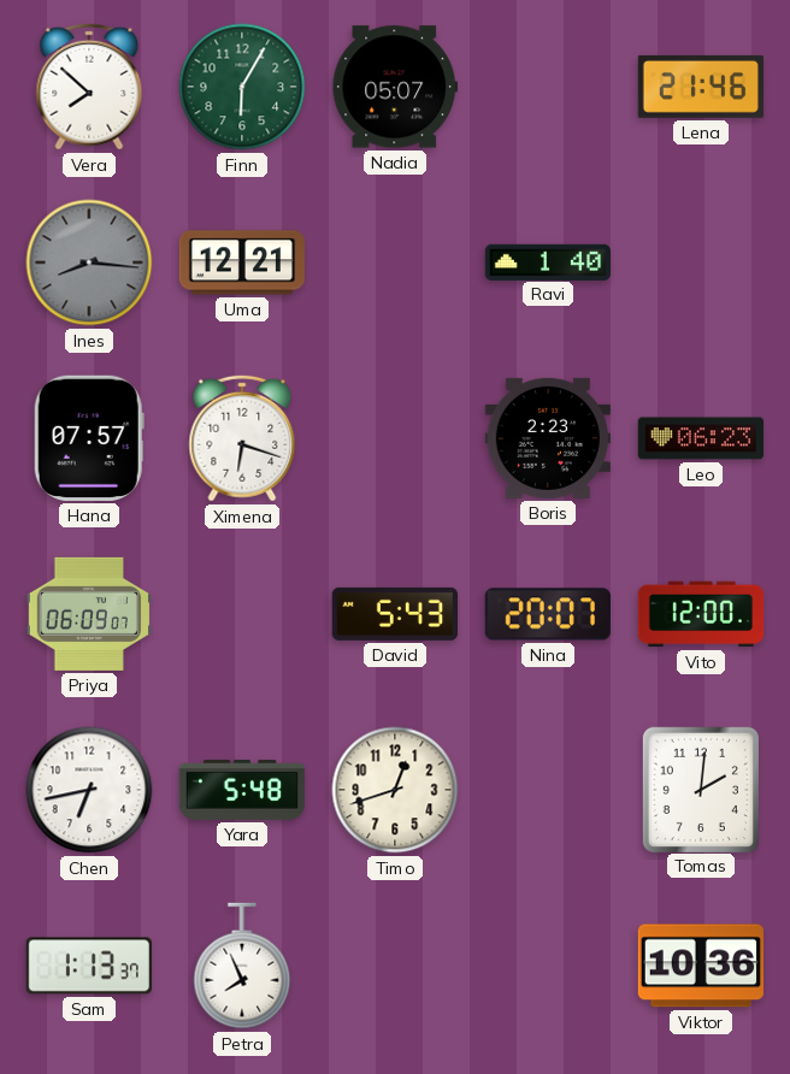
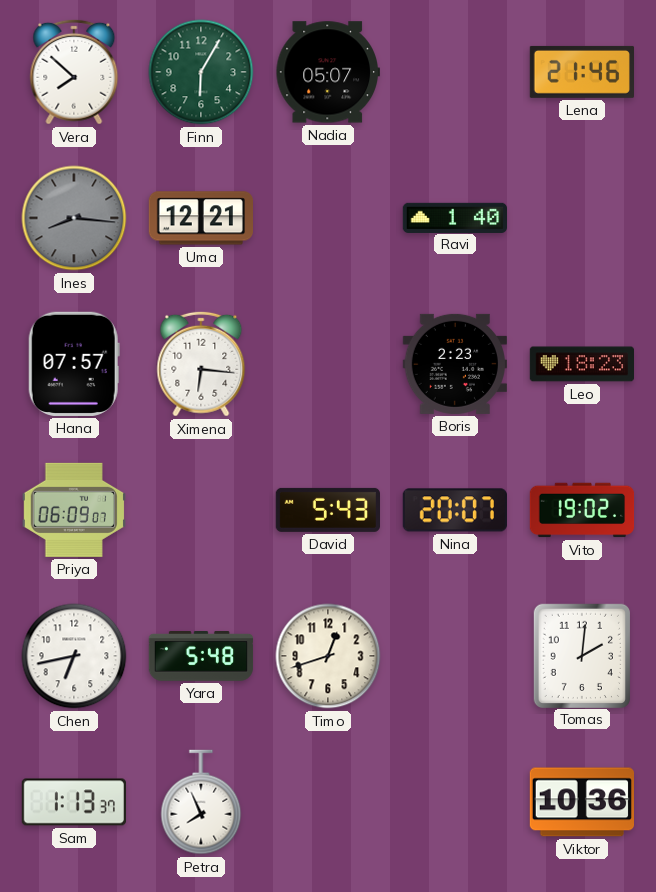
Ximena: 6:18 -> 6:16
Leo: 06:23 -> 18:23
Vito: 12:00 -> 19:02
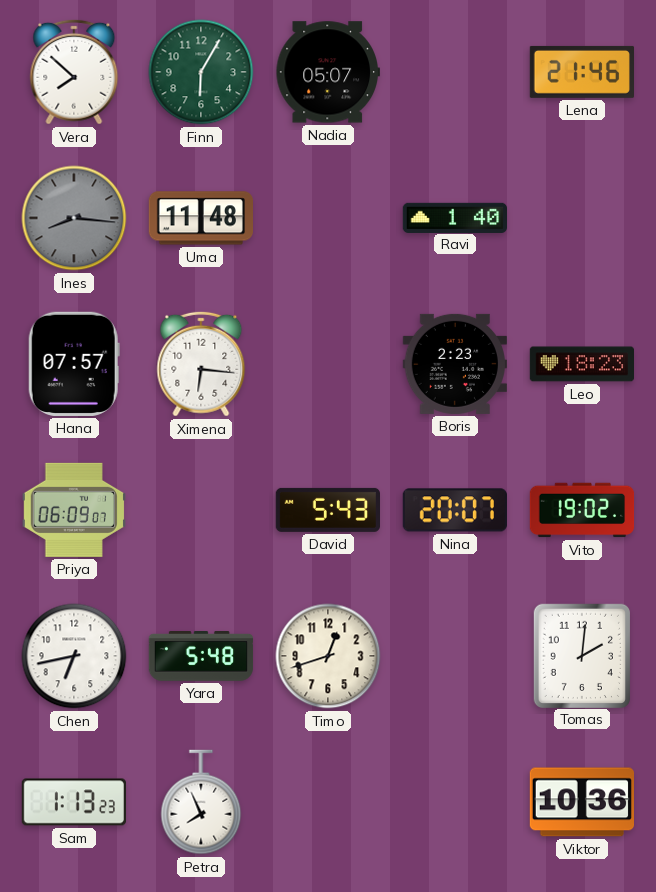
Uma: 12:21 -> 11:48
Sam: 1:13:37 -> 1:13:23
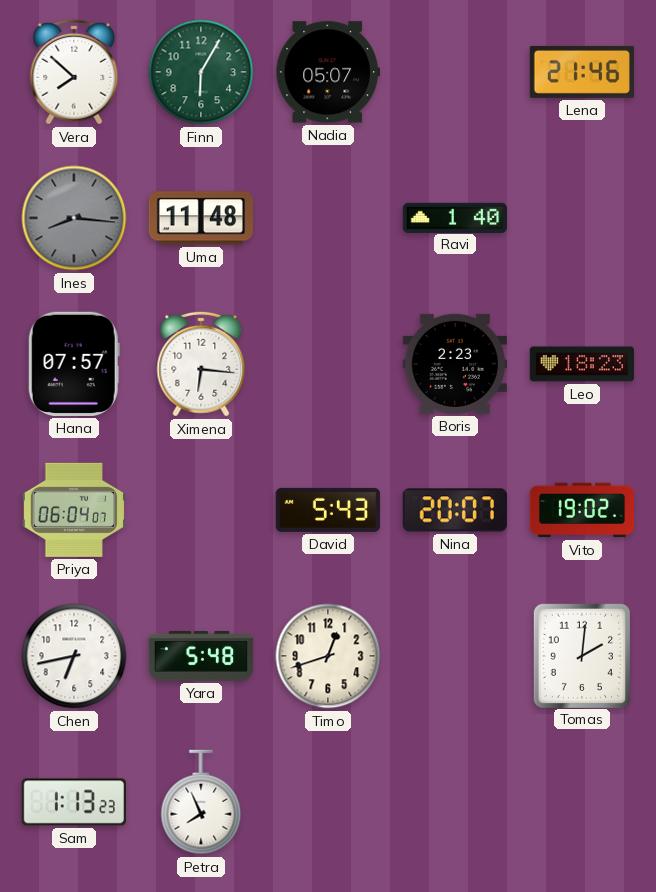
Priya: 06:09 -> 06:04
Viktor: 10:36 -> none
